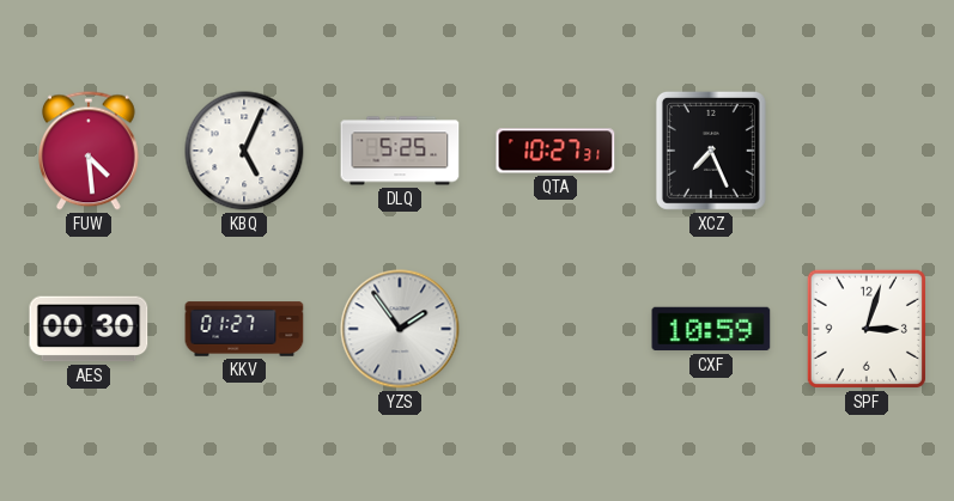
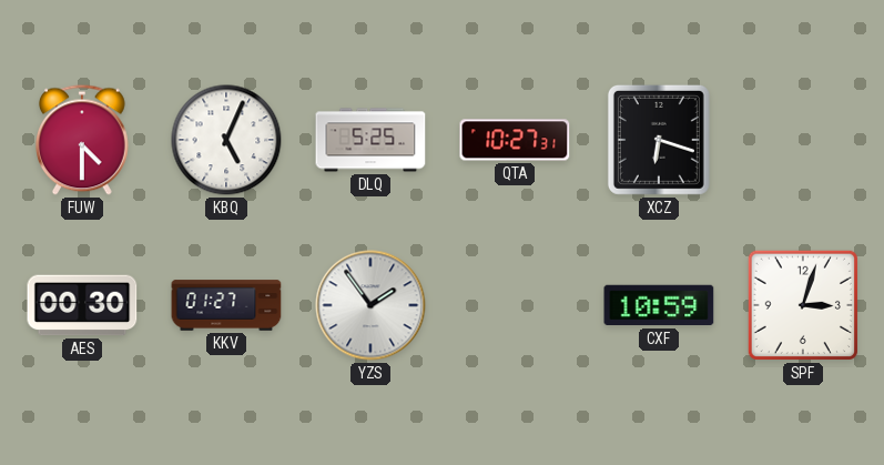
FUW: 4:29 -> 4:30
XCZ: 7:26 -> 6:18
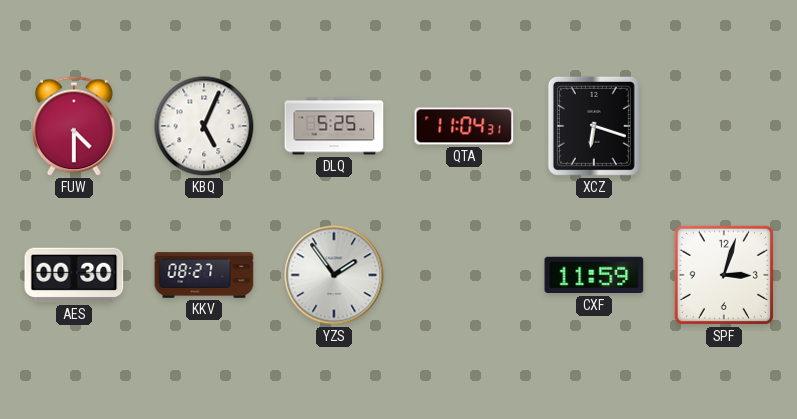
QTA: 10:27 -> 11:04
KKV: 01:27 -> 08:27
CXF: 10:59 -> 11:59
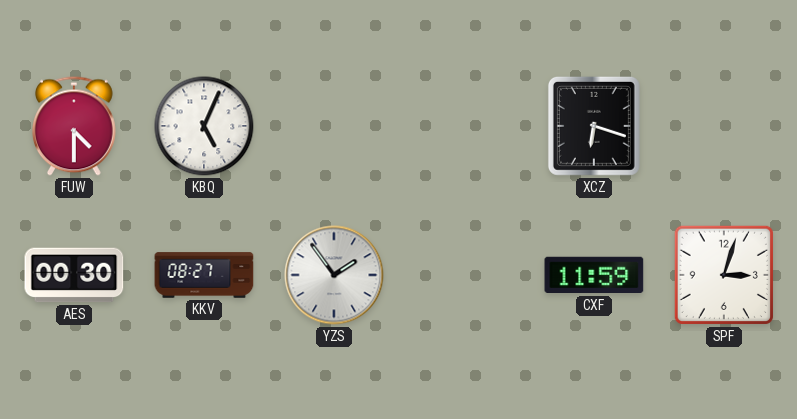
DLQ: 5:25 -> none
QTA: 11:04 -> none
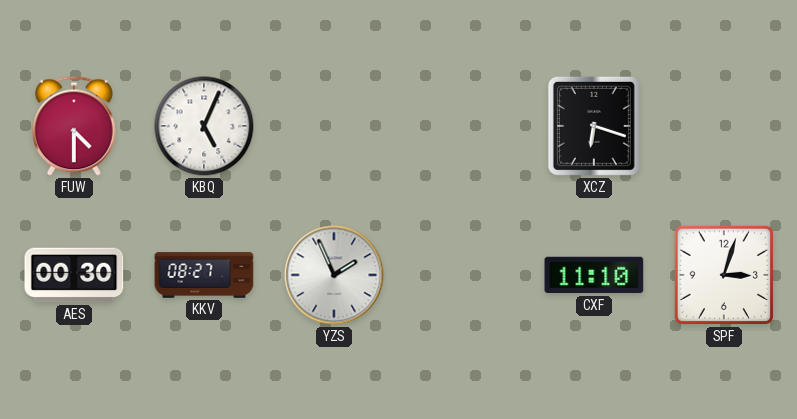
YZS: 1:54 -> 1:56
CXF: 11:59 -> 11:10
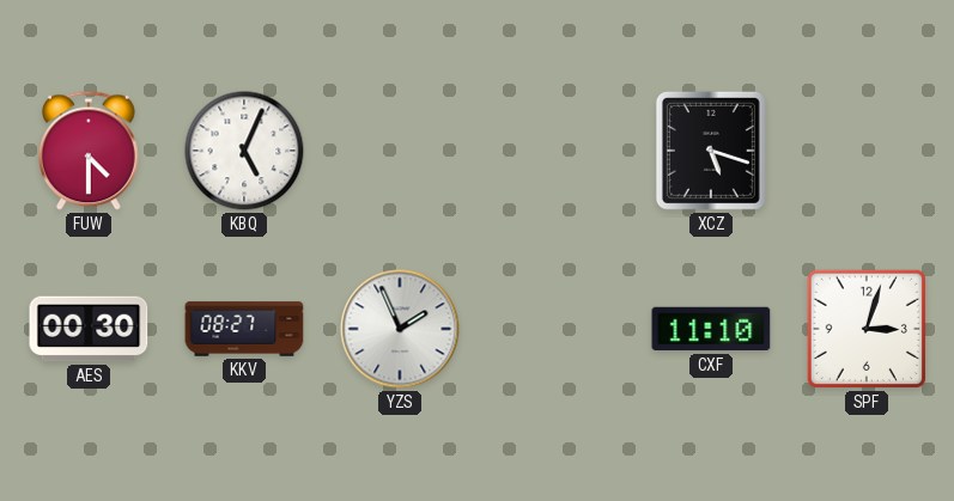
XCZ: 6:18 -> 5:18
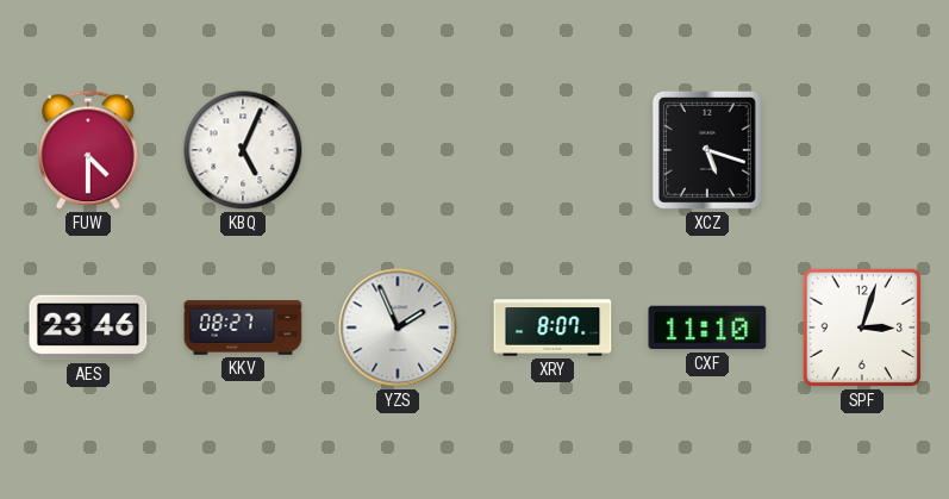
AES: 00:30 -> 23:46
XRY: none -> 8:07
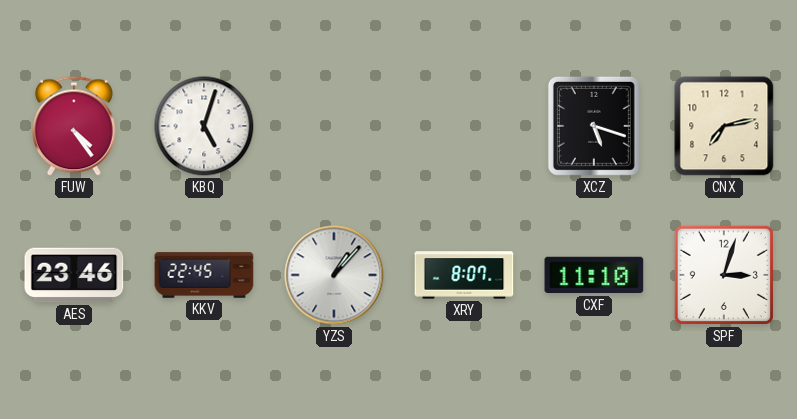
FUW: 4:30 -> 4:24
KBQ: 5:04 -> 5:03
CNX: none -> 7:13
KKV: 08:27 -> 22:45
YZS: 1:56 -> 1:07
